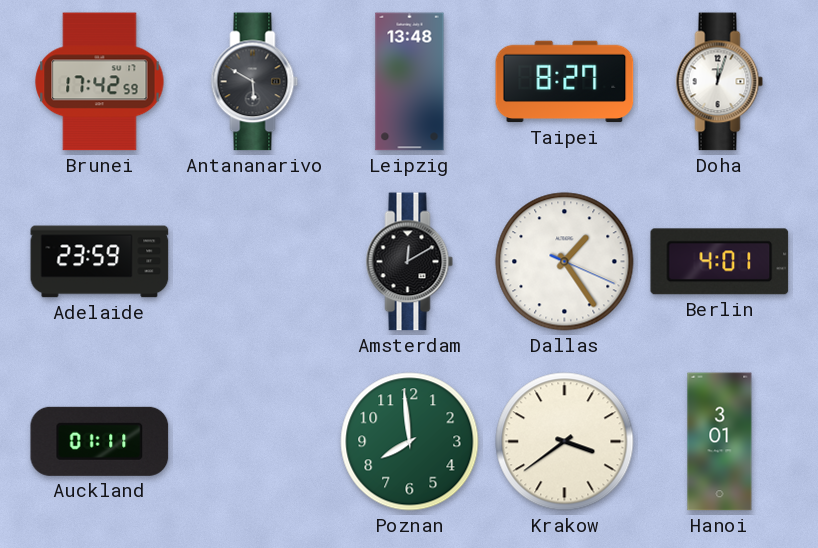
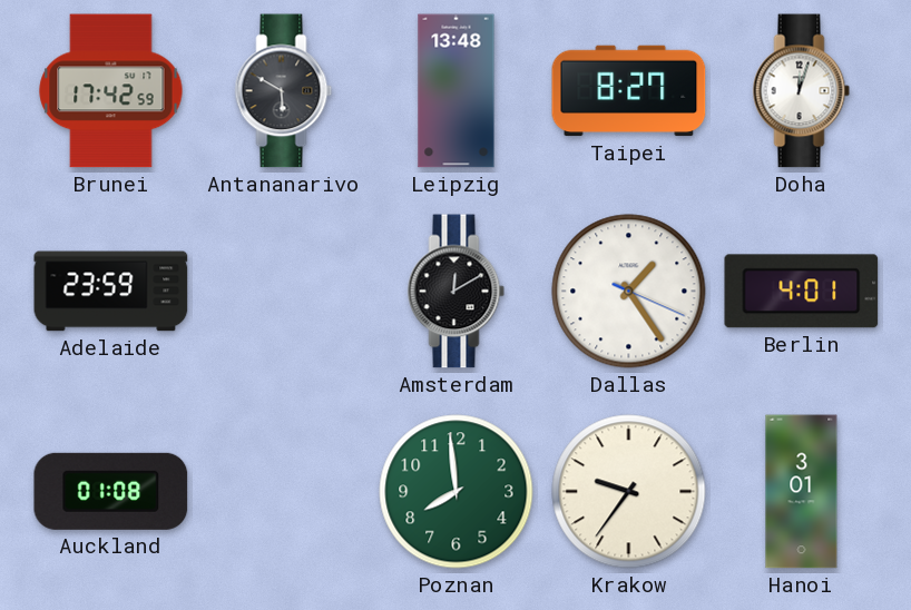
Auckland: 01:11 -> 01:08
Krakow: 3:39 -> 9:36
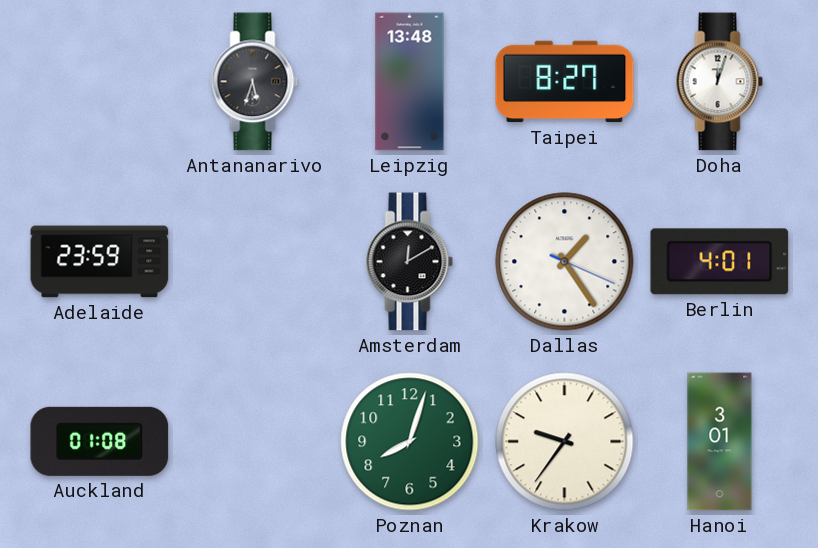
Brunei: 17:42 -> none
Antananarivo: 5:50 -> 5:33
Poznan: 7:59 -> 8:03
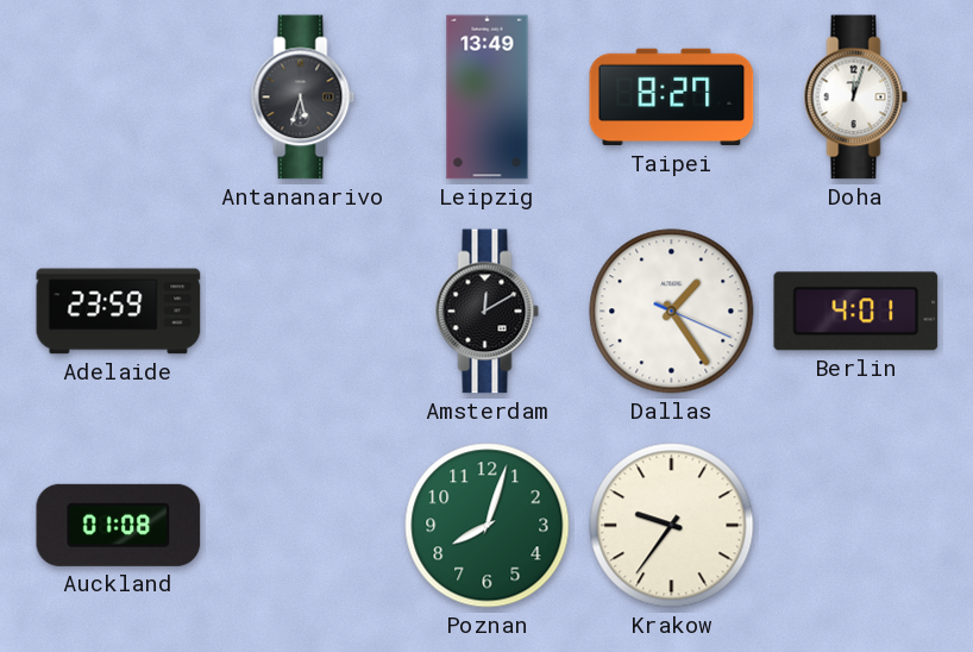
Leipzig: 13:48 -> 13:49
Hanoi: 3:01 -> none
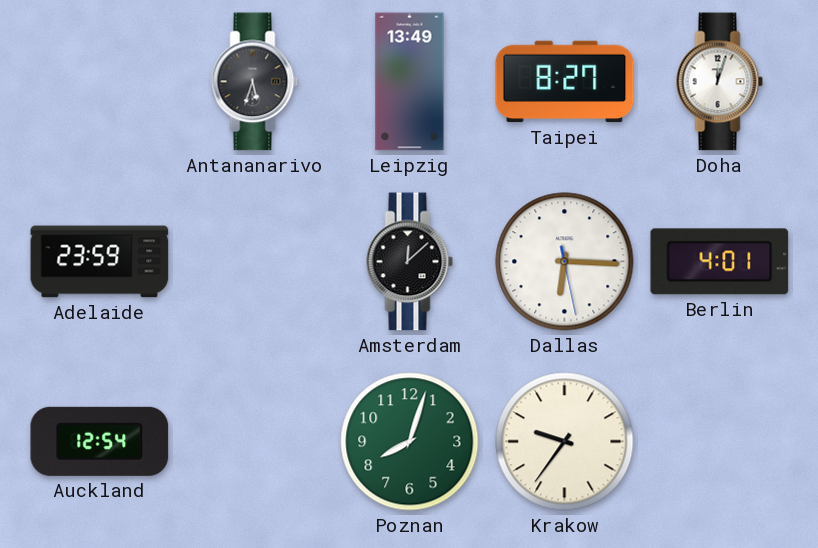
Amsterdam: 12:10 -> 12:08
Dallas: 1:24 -> 6:15
Auckland: 01:08 -> 12:54
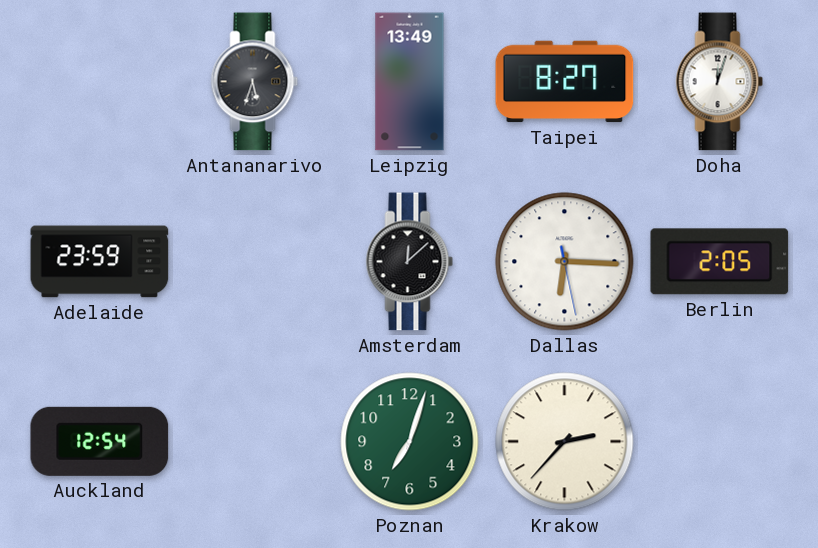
Berlin: 4:01 -> 2:05
Poznan: 8:03 -> 7:03
Krakow: 9:36 -> 2:37
